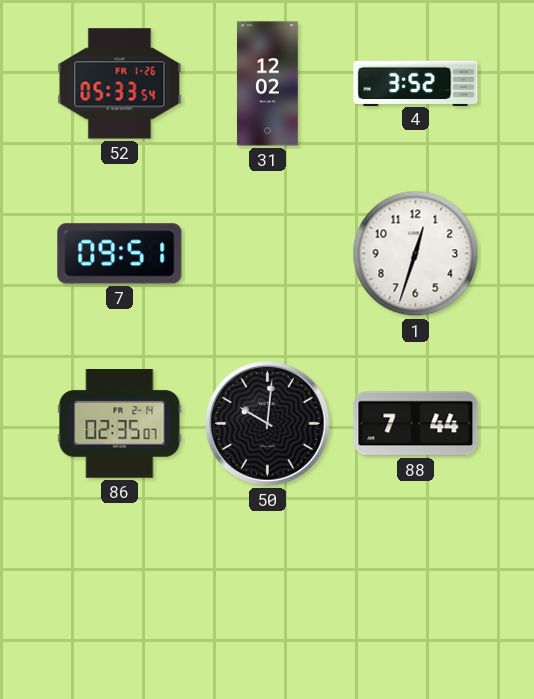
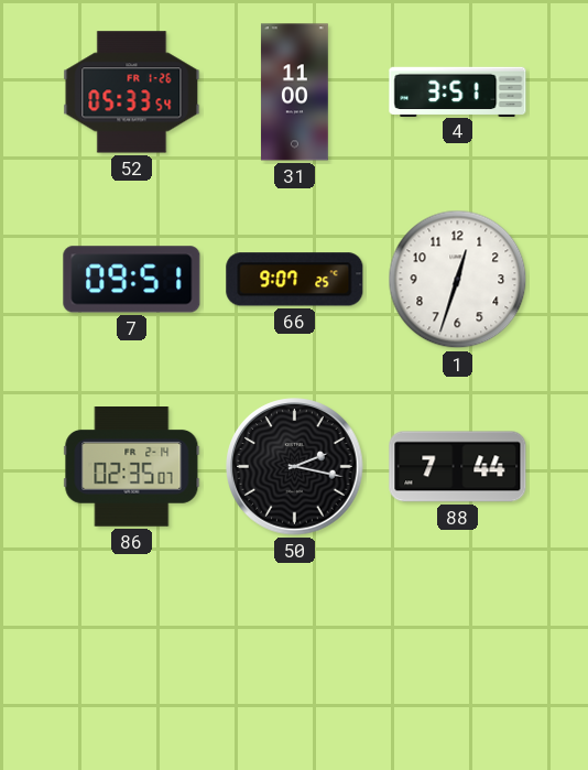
31: 12:02 -> 11:00
4: 3:52 -> 3:51
66: none -> 9:07
50: 10:01 -> 2:17
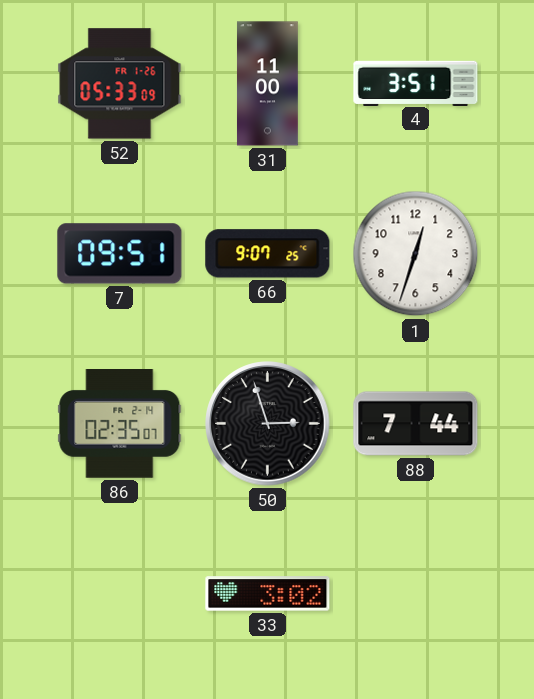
52: 05:33:54 -> 05:33:09
50: 2:17 -> 2:57
33: none -> 3:02
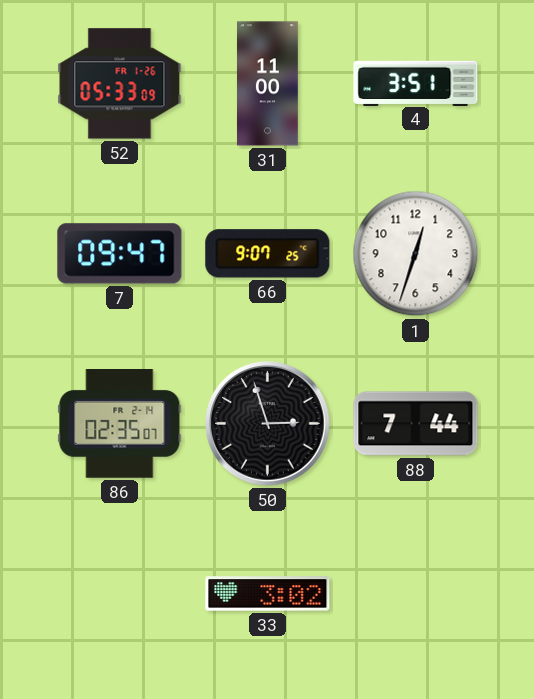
7: 09:51 -> 09:47
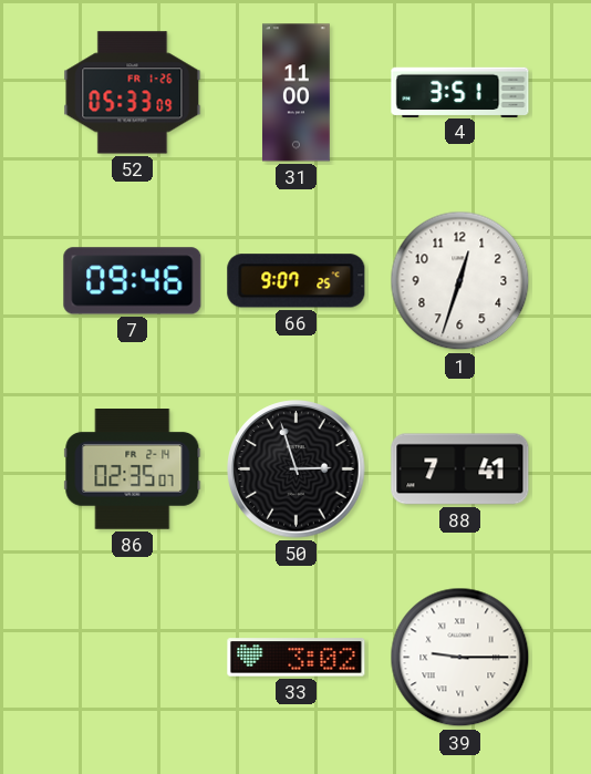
7: 09:47 -> 09:46
88: 7:44 -> 7:41
39: none -> 9:15
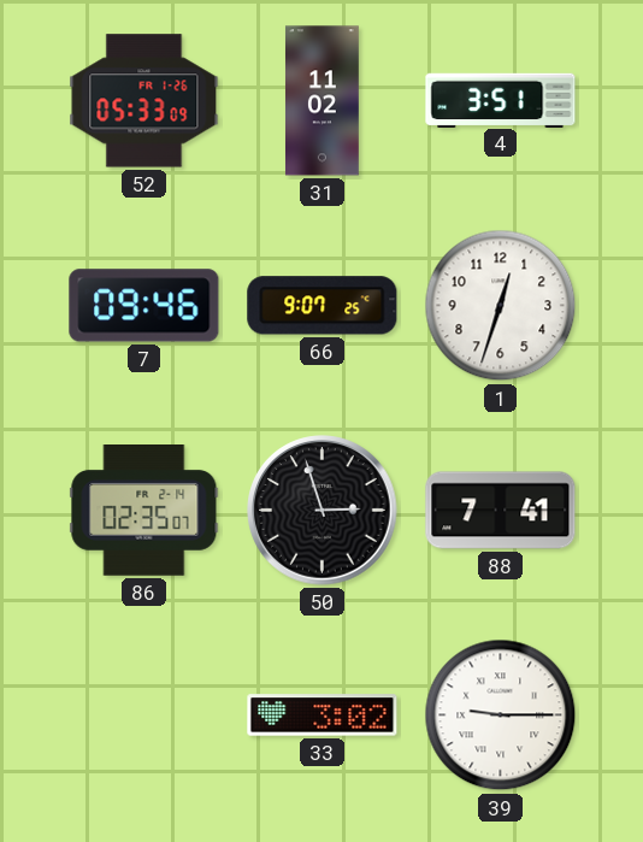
31: 11:00 -> 11:02
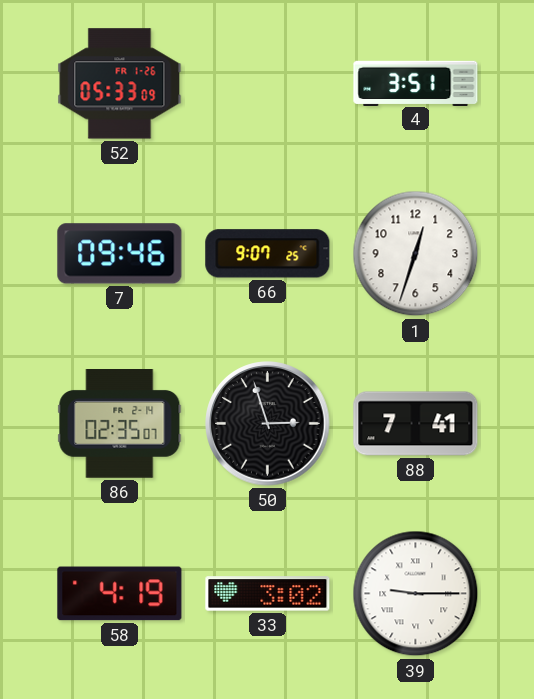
31: 11:02 -> none
58: none -> 4:19
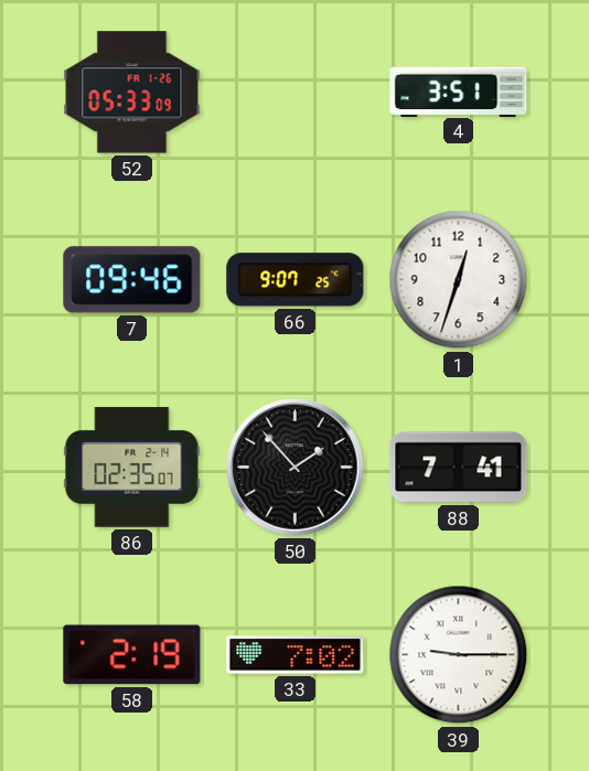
50: 2:57 -> 1:53
58: 4:19 -> 2:19
33: 3:02 -> 7:02
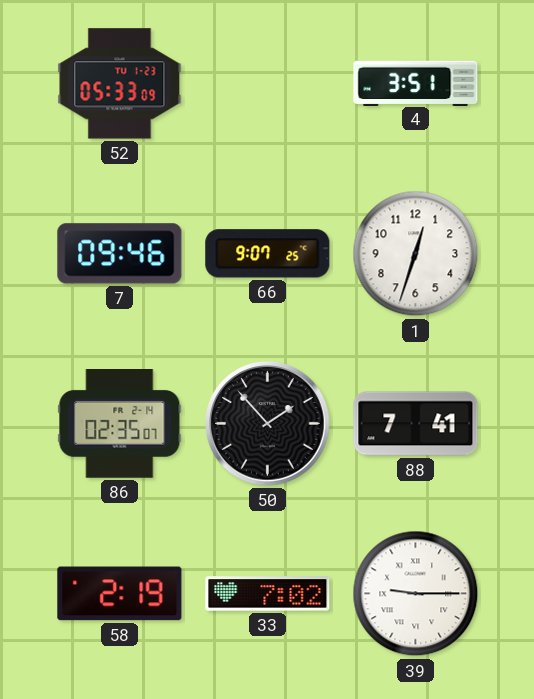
52 date: FR 1-26 -> TU 1-23
